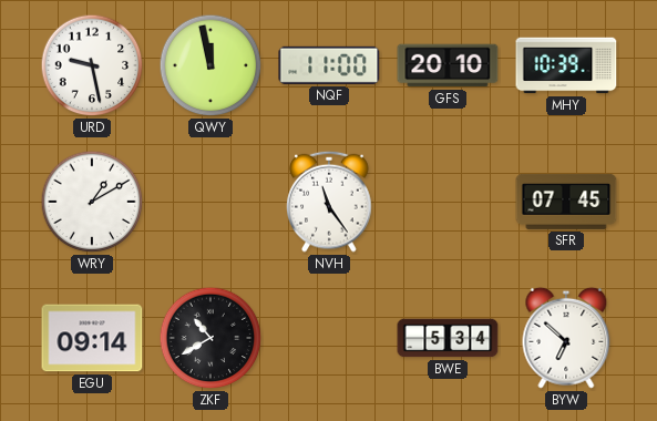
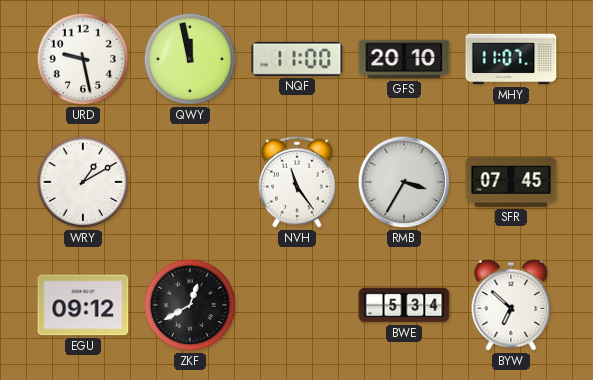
MHY: 10:39 -> 11:07
RMB: none -> 3:35
EGU: 09:14 -> 09:12
ZKF: 10:40 -> 12:40
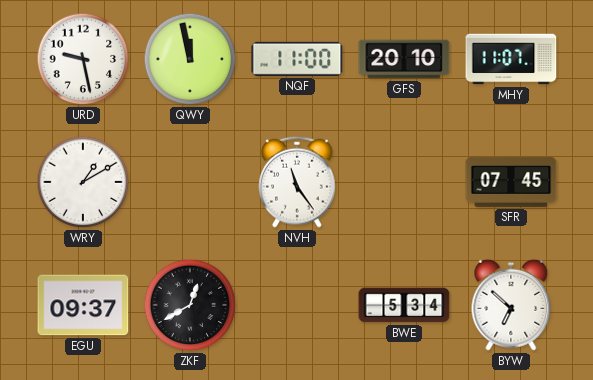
RMB: 3:35 -> none
EGU: 09:12 -> 09:37
